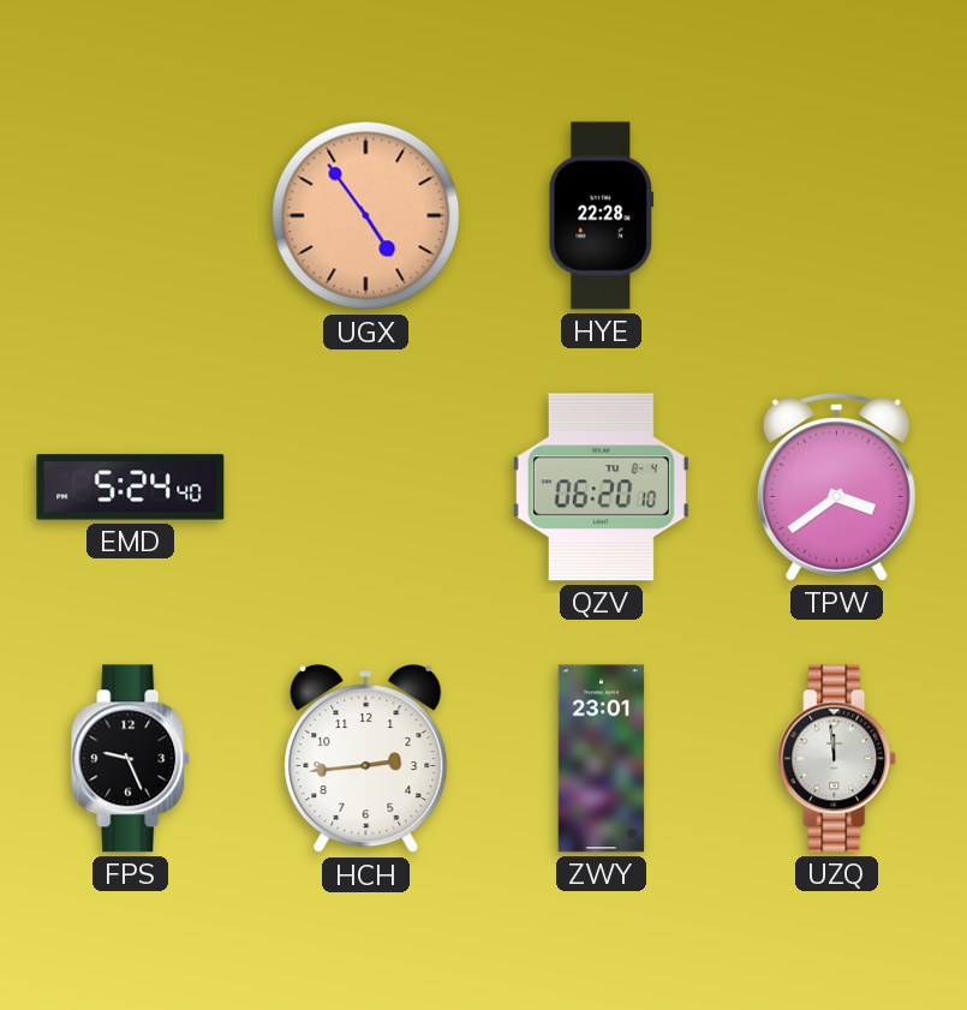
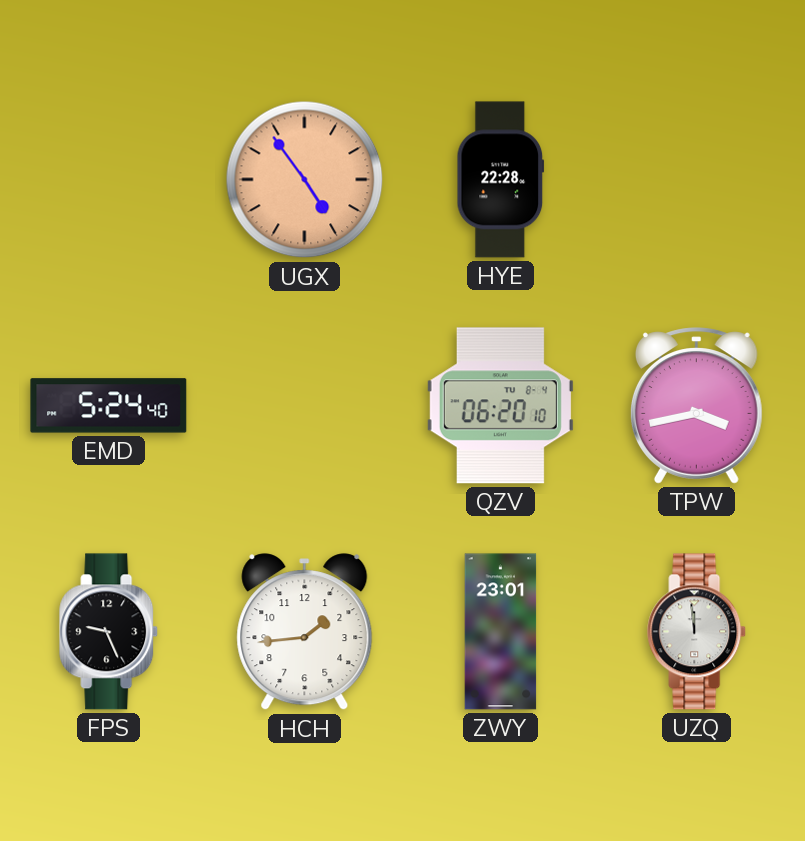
TPW: 3:39 -> 3:43
HCH: 2:44 -> 1:44
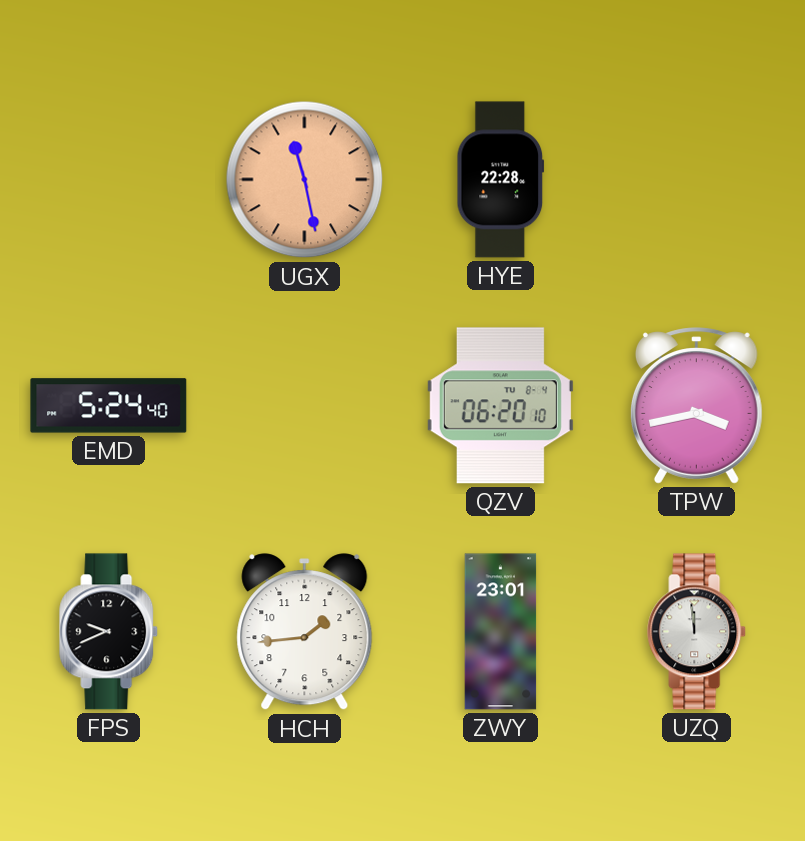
UGX: 4:54 -> 11:28
FPS: 9:26 -> 9:41
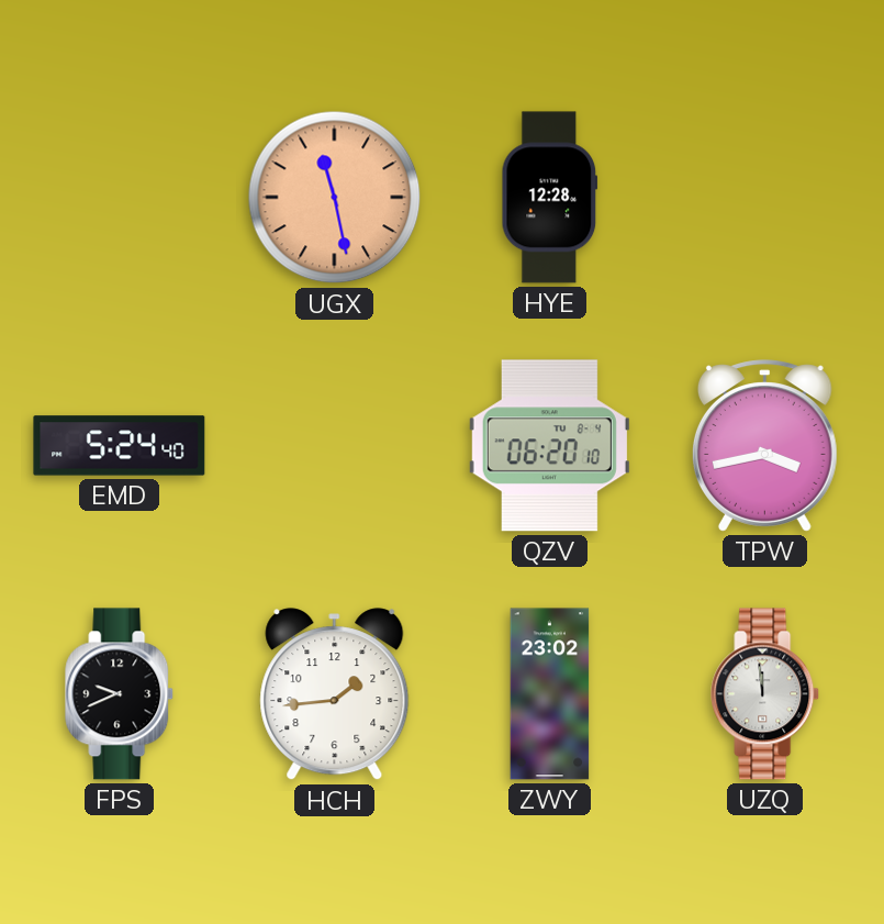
HYE: 22:28 -> 12:28
ZWY: 23:01 -> 23:02
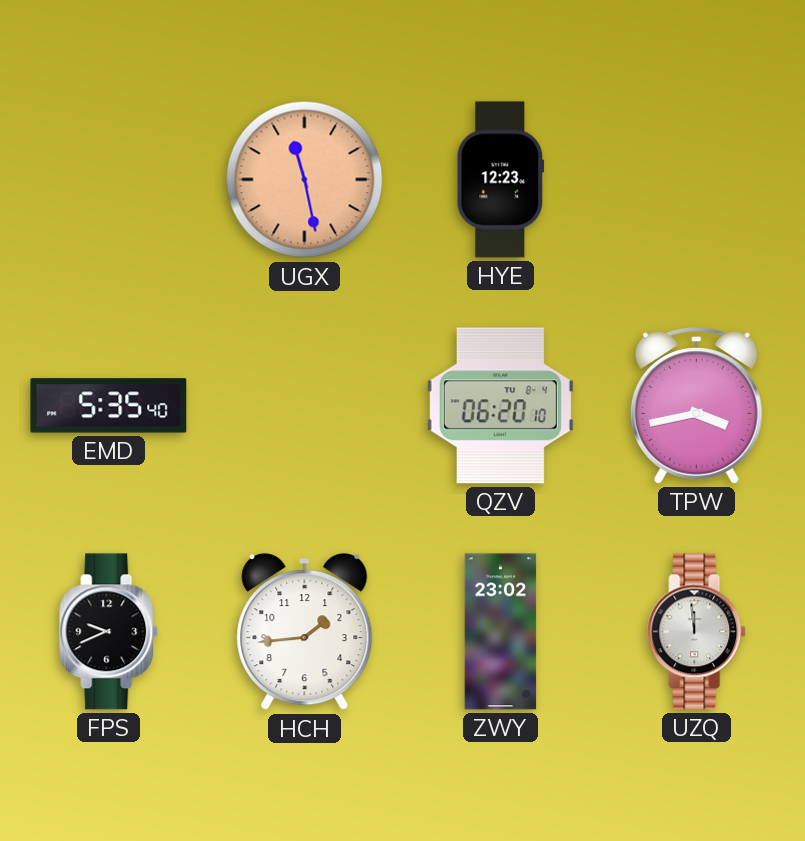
HYE: 12:28 -> 12:23
EMD: 5:24 -> 5:35
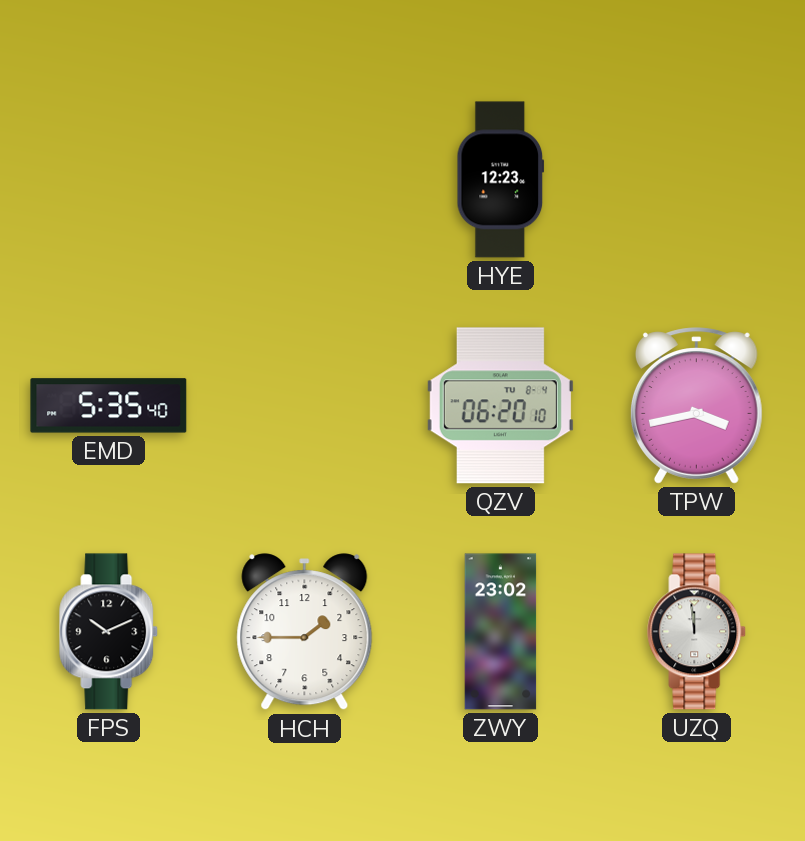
UGX: 11:28 -> none
FPS: 9:41 -> 10:11
HCH: 1:44 -> 1:45
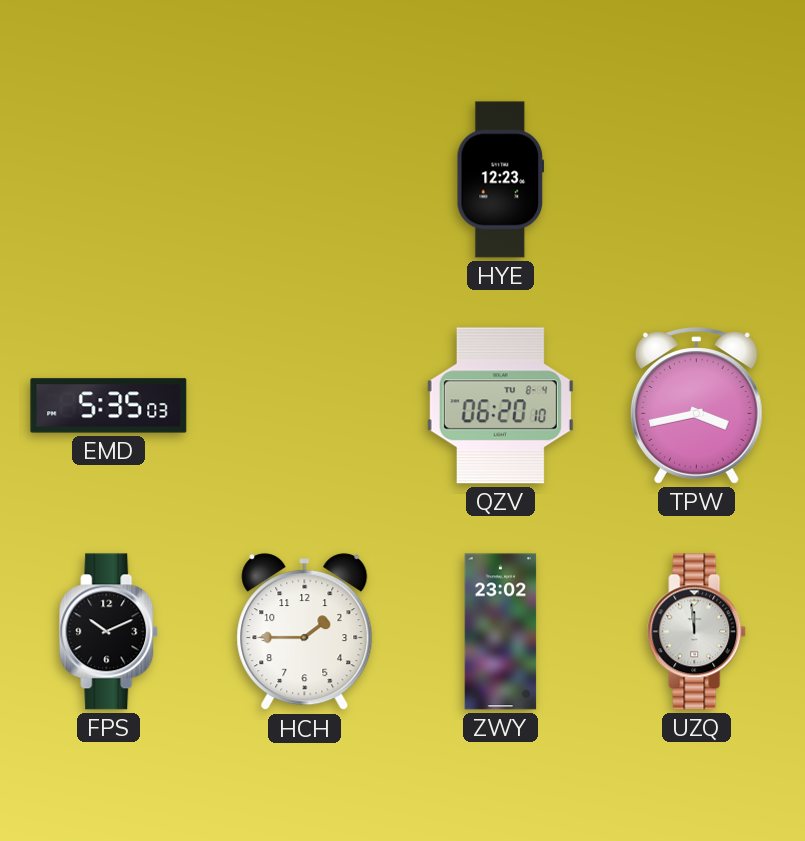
EMD: 5:35:40 -> 5:35:03
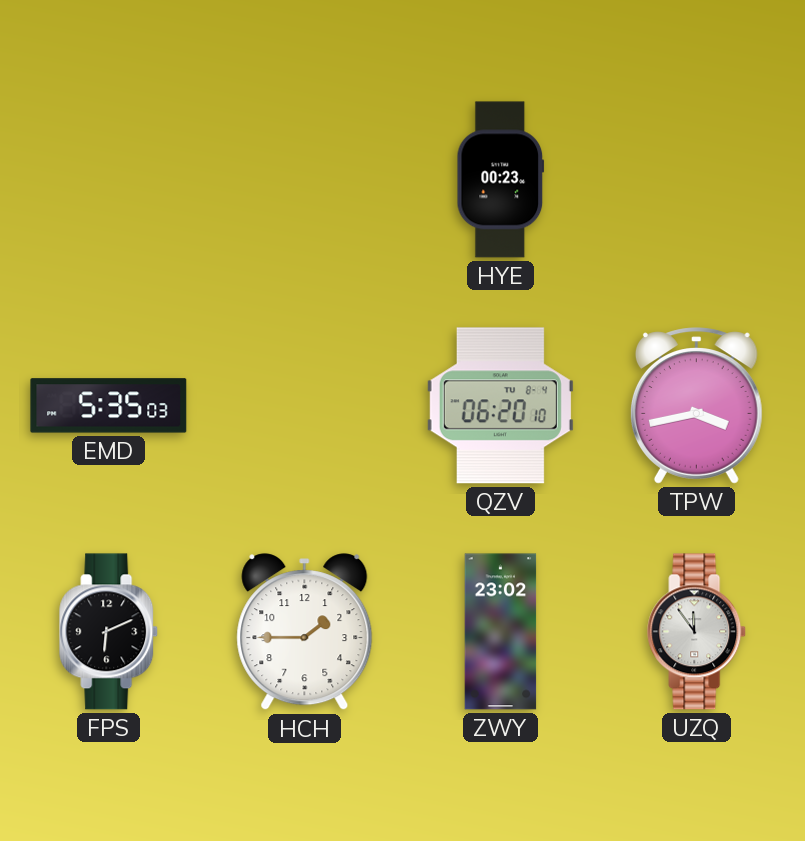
HYE: 12:23 -> 00:23
FPS: 10:11 -> 6:11
UZQ: 11:59 -> 11:54
